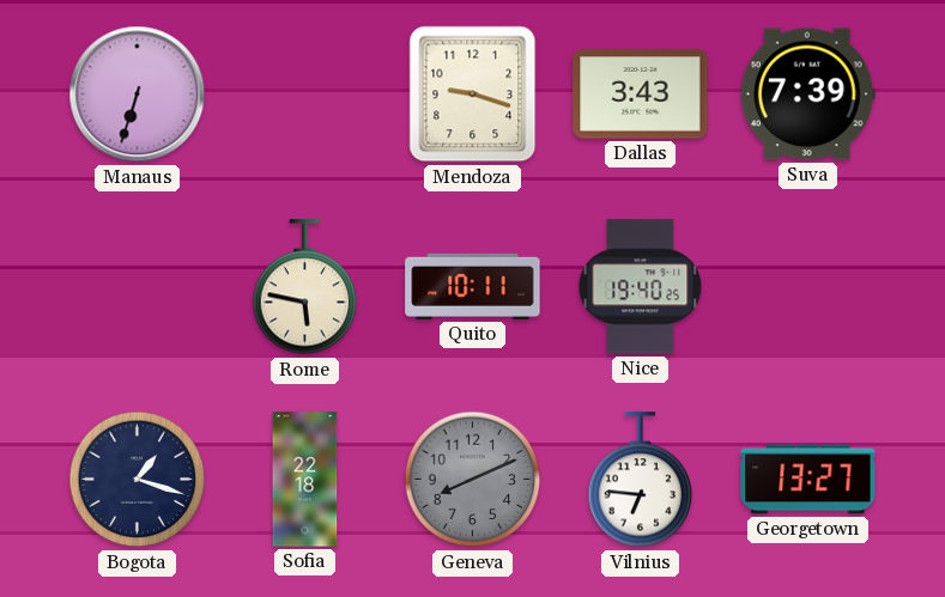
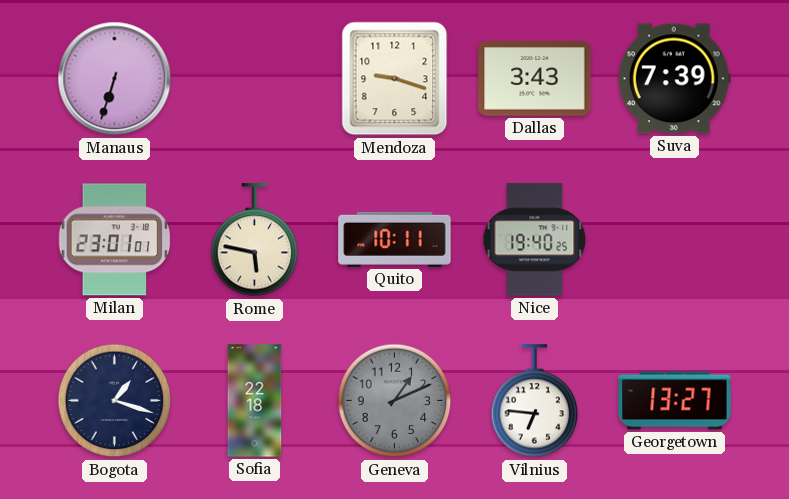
Milan: none -> 23:01
Geneva: 8:11 -> 1:11
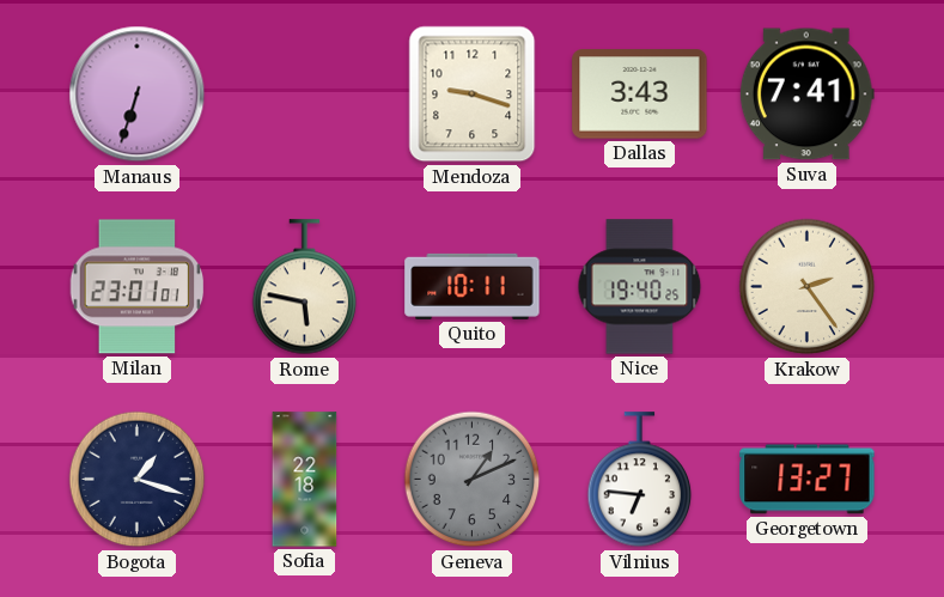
Suva: 7:39 -> 7:41
Krakow: none -> 2:24
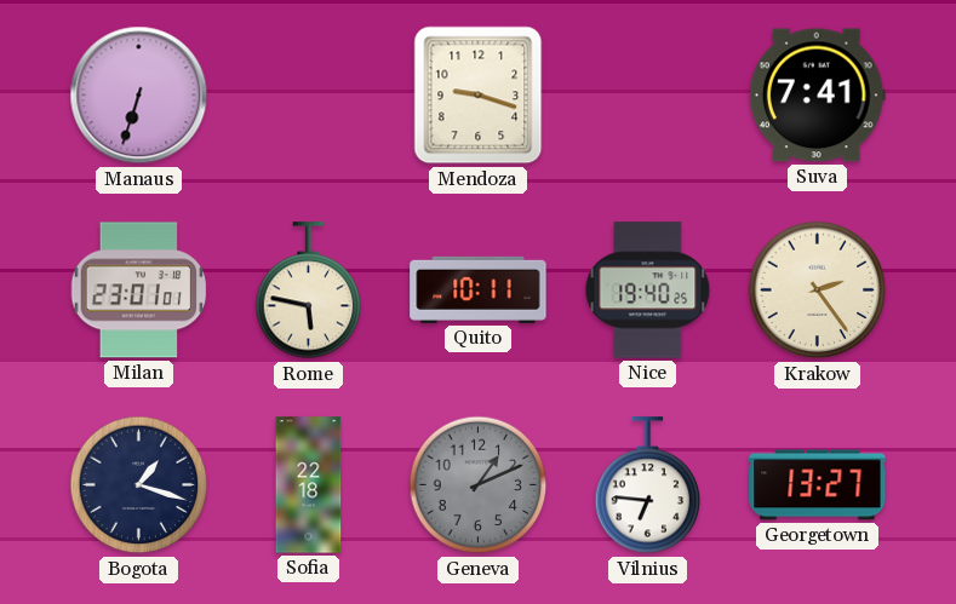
Dallas: 3:43 -> none
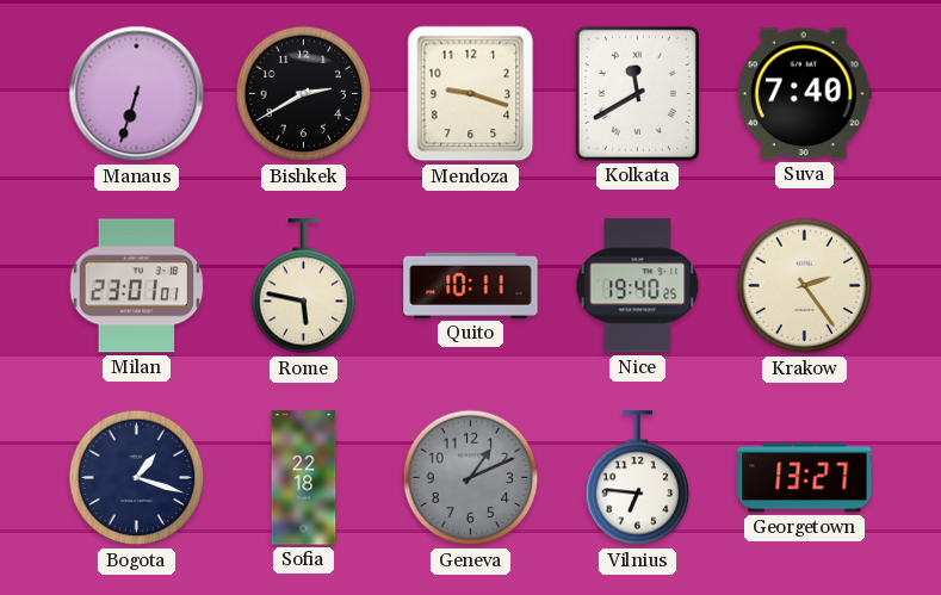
Bishkek: none -> 2:40
Kolkata: none -> 11:40
Suva: 7:41 -> 7:40
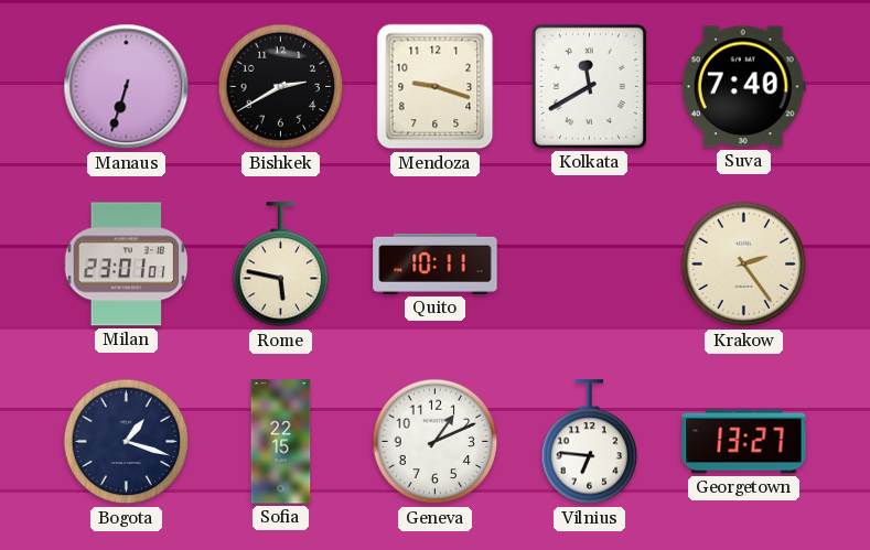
Nice: 19:40 -> none
Sofia: 22:18 -> 22:15
Geneva dial: grey -> white
